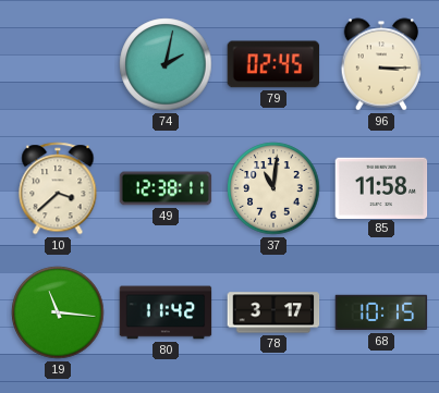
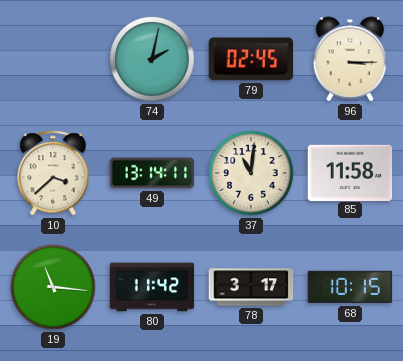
49: 12:38 -> 13:14
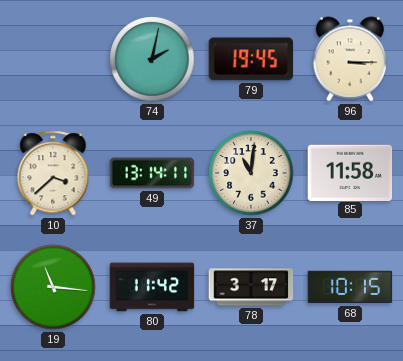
79: 02:45 -> 19:45
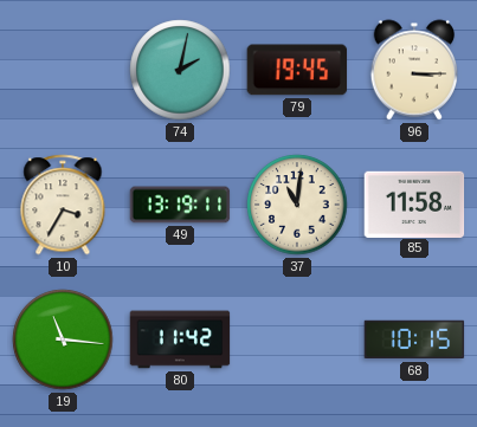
10: 3:38 -> 3:35
49: 13:14 -> 13:19
78: 3:17 -> none
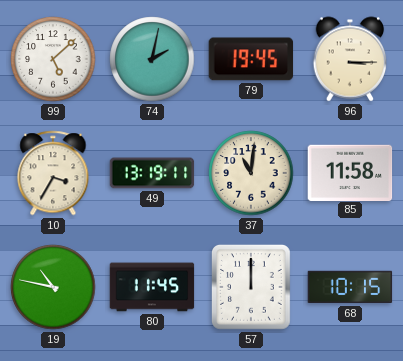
99: none -> 5:08
19: 11:16 -> 10:47
80: 11:42 -> 11:45
57: none -> 12:00
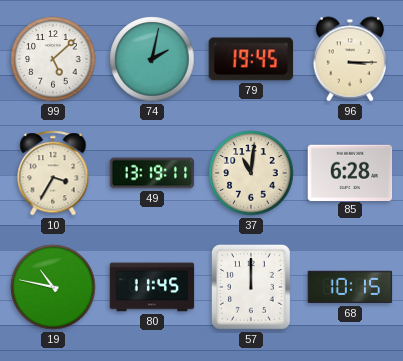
85: 11:58 -> 6:28
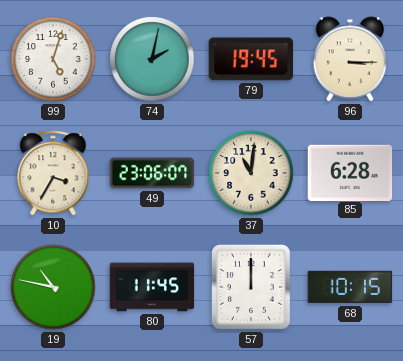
99: 5:08 -> 5:03
49: 13:19 -> 23:06
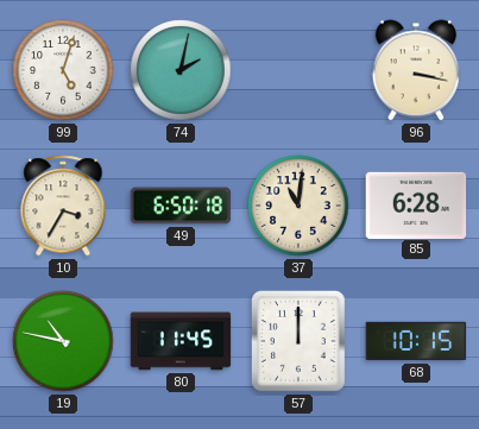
79: 19:45 -> none
96: 3:15 -> 3:17
49: 23:06 -> 6:50
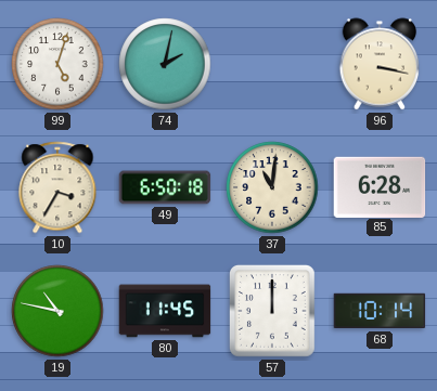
68: 10:15 -> 10:14
